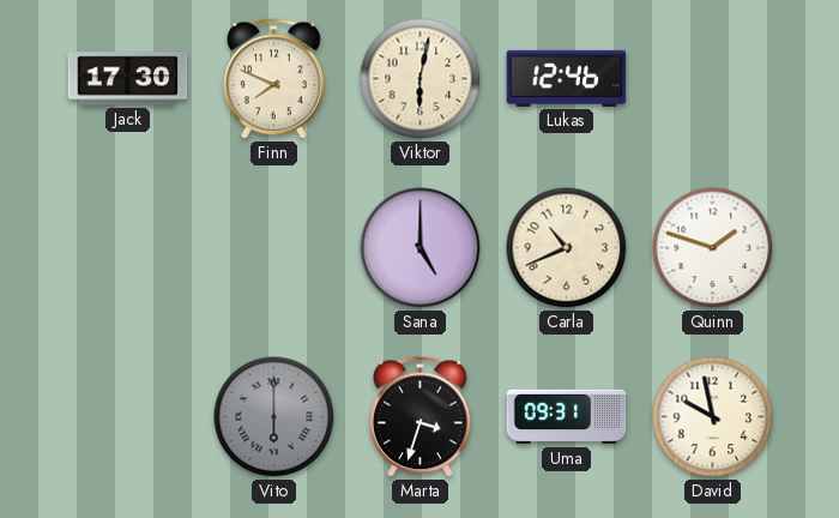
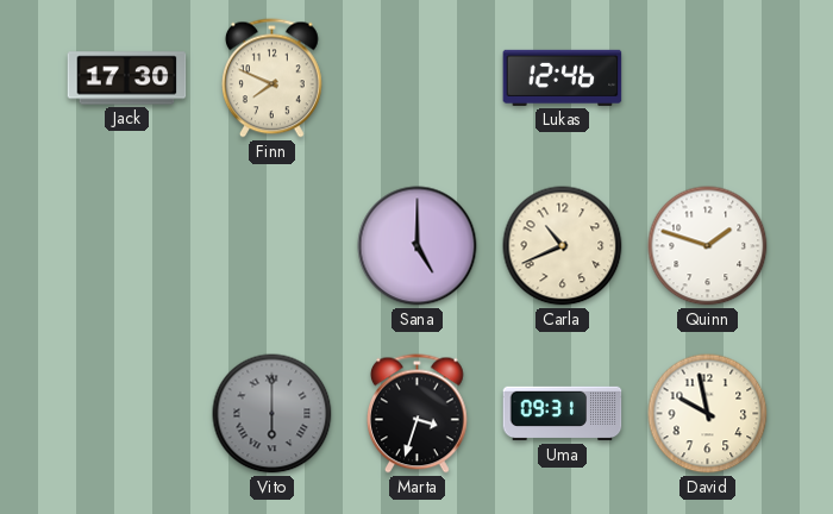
Viktor: 6:02 -> none
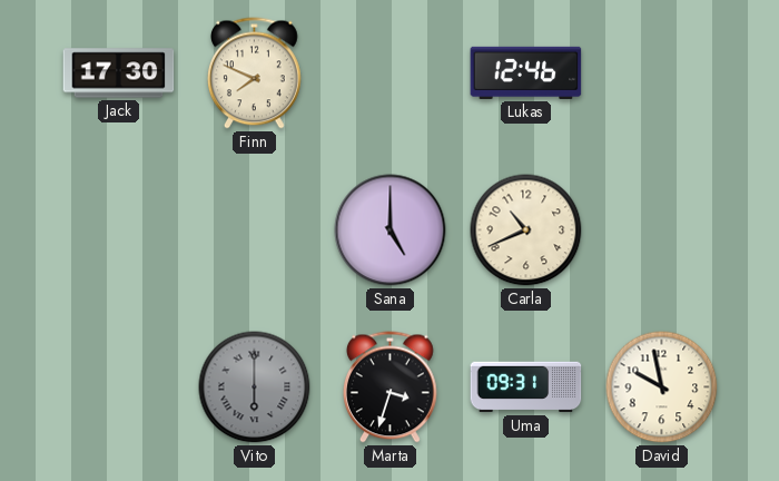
Quinn: 1:48 -> none
